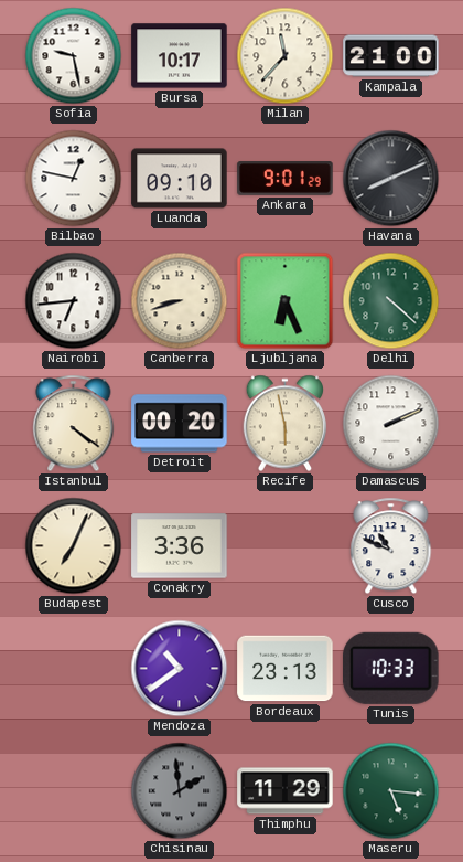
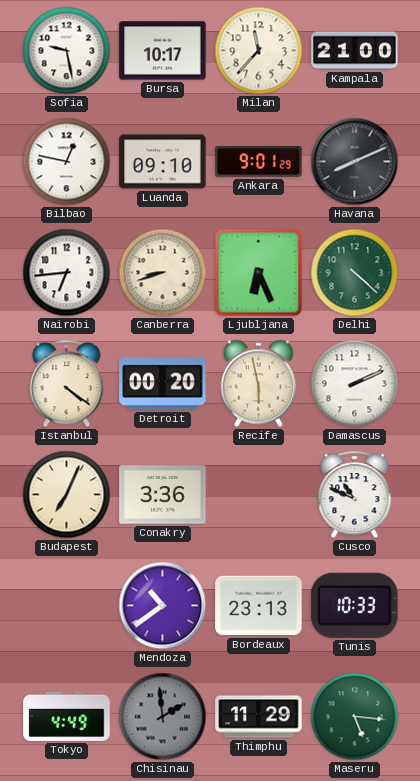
Tokyo: none -> 4:49
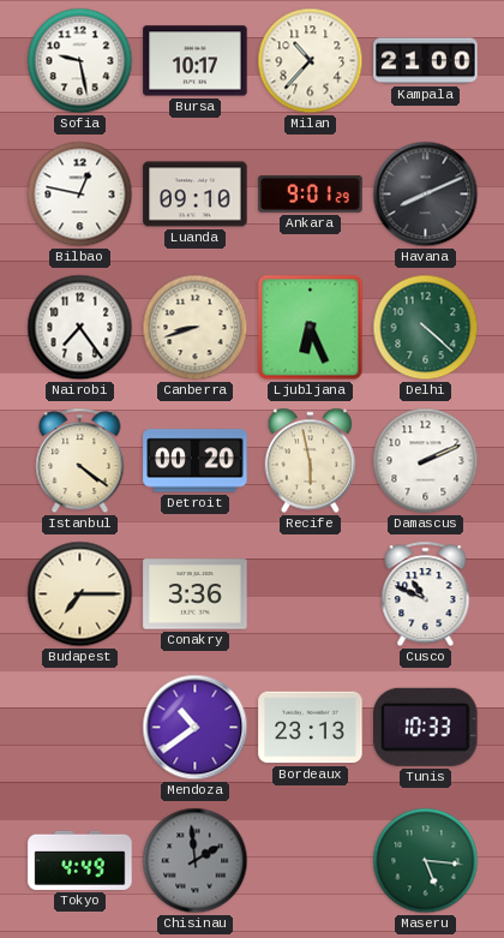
Milan: 11:37 -> 10:37
Nairobi: 6:44 -> 7:24
Budapest: 7:04 -> 7:15
Thimphu: 11:29 -> none
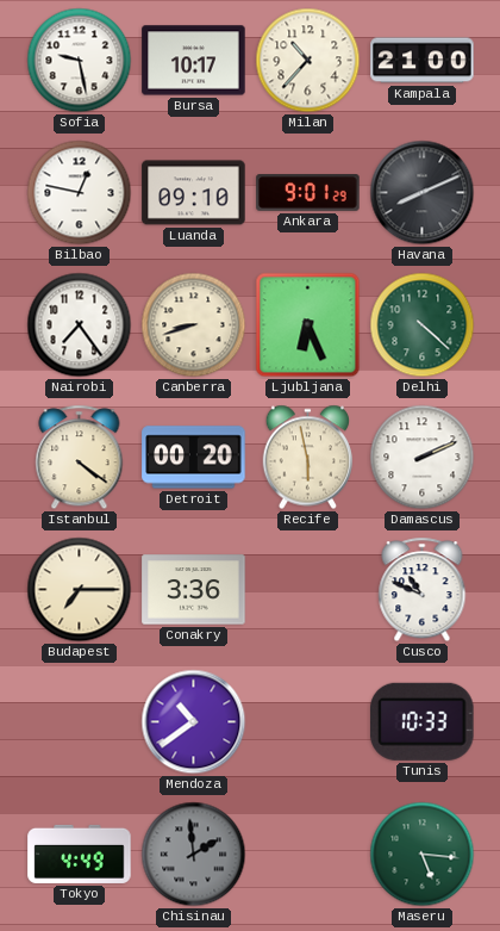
Bordeaux: 23:13 -> none
